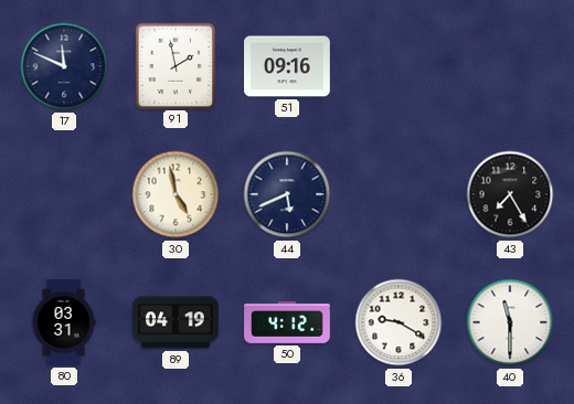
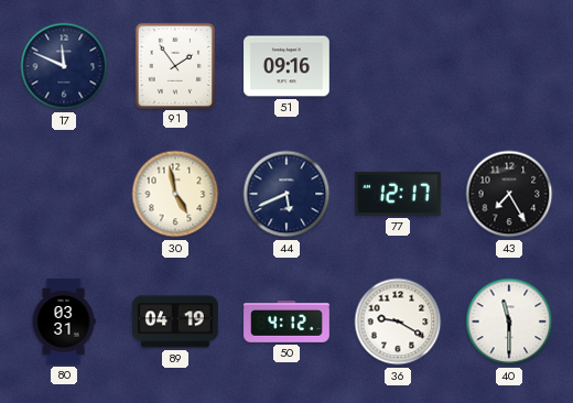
91: 1:58 -> 1:54
77: none -> 12:17
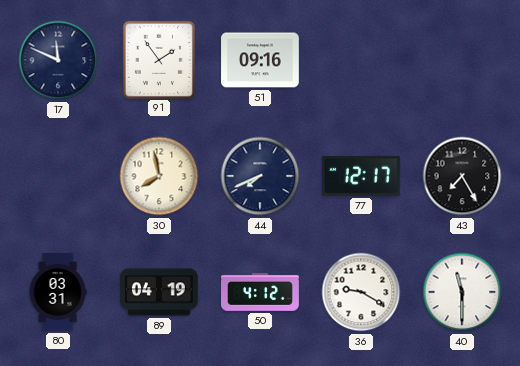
30: 4:58 -> 7:58
44: 5:41 -> 7:41
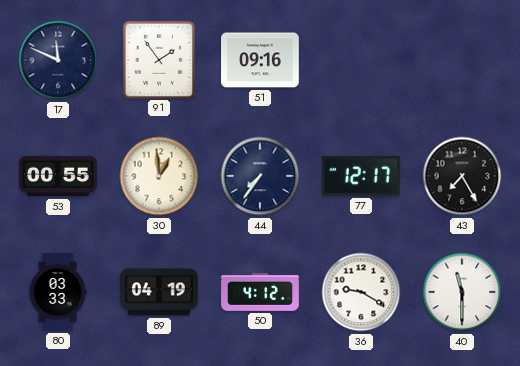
53: none -> 00:55
30: 7:58 -> 12:59
44: 7:41 -> 7:36
80: 03:31 -> 03:33
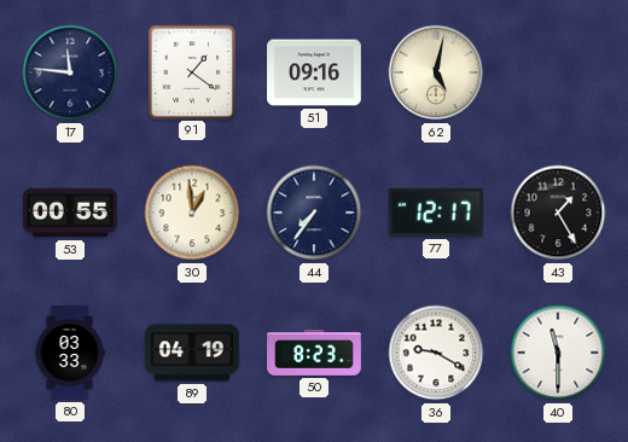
17: 11:49 -> 11:46
91: 1:54 -> 1:21
62: none -> 5:02
43: 7:25 -> 1:25
50: 4:12 -> 8:23
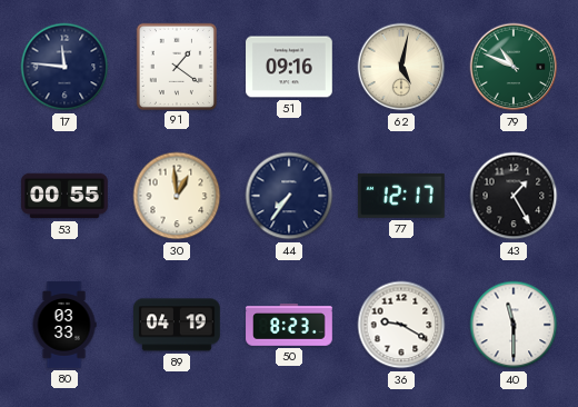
79: none -> 10:49
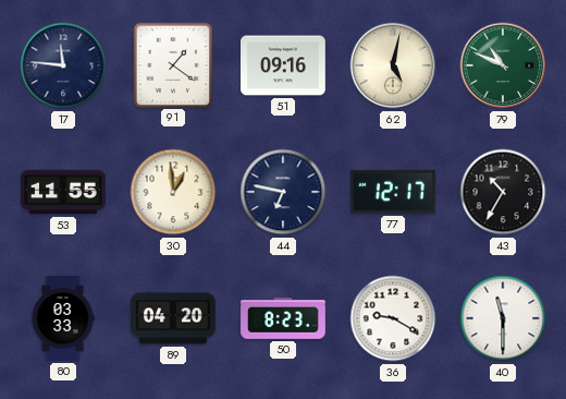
53: 00:55 -> 11:55
44: 7:36 -> 6:47
43: 1:25 -> 10:35
89: 04:19 -> 04:20
